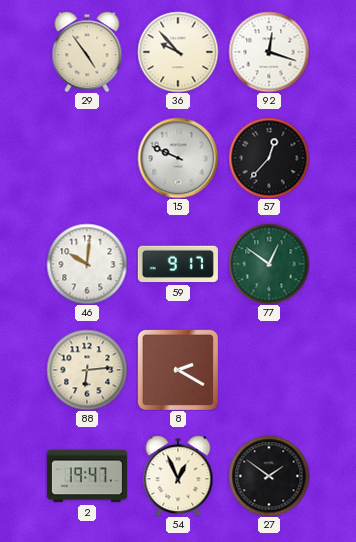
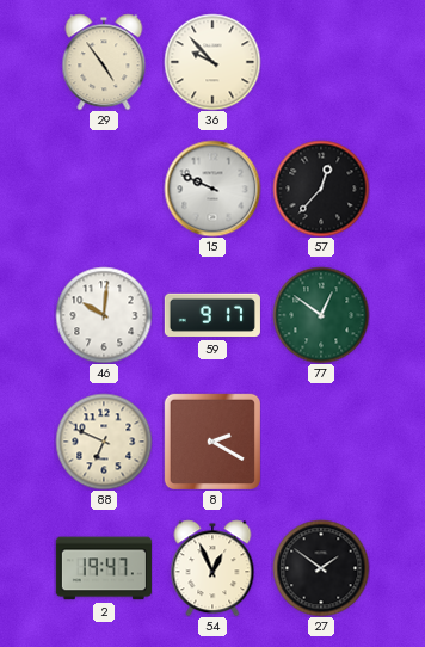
92: 12:18 -> none
88: 6:14 -> 6:49
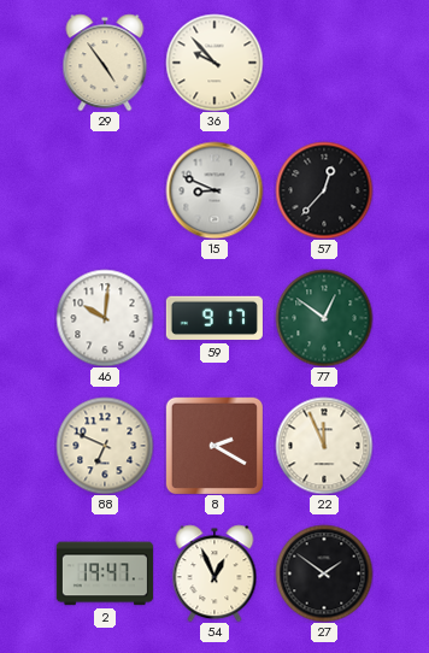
15: 9:49 -> 8:49
22: none -> 11:56
